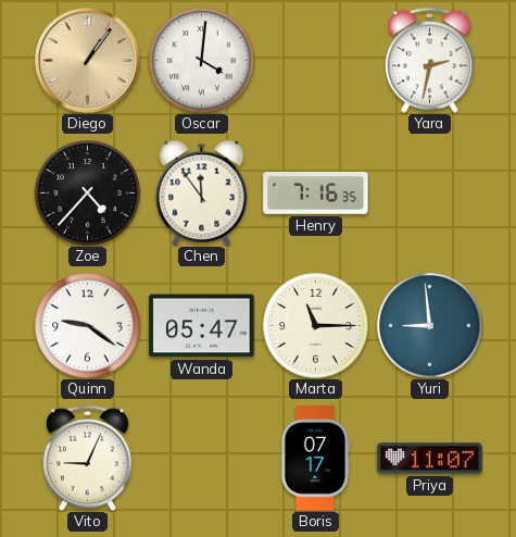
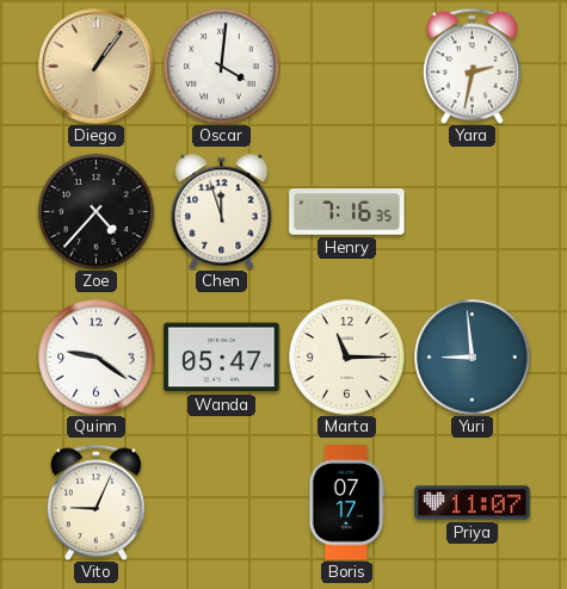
Chen: 11:54 -> 11:57
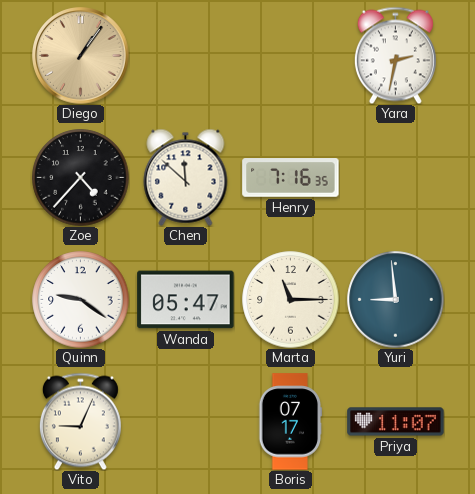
Oscar: 4:01 -> none
Chen: 11:57 -> 11:52
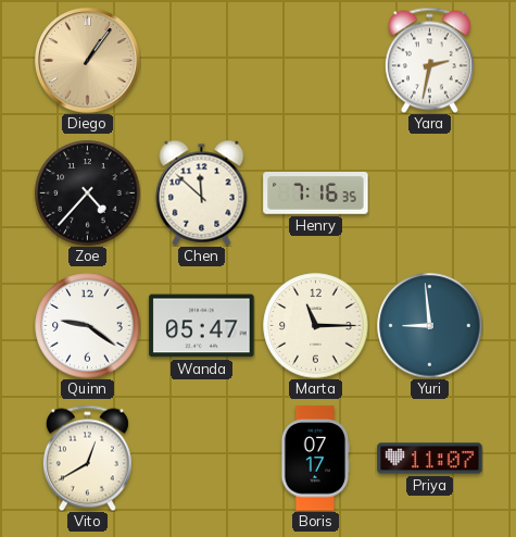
Vito: 9:04 -> 12:40
